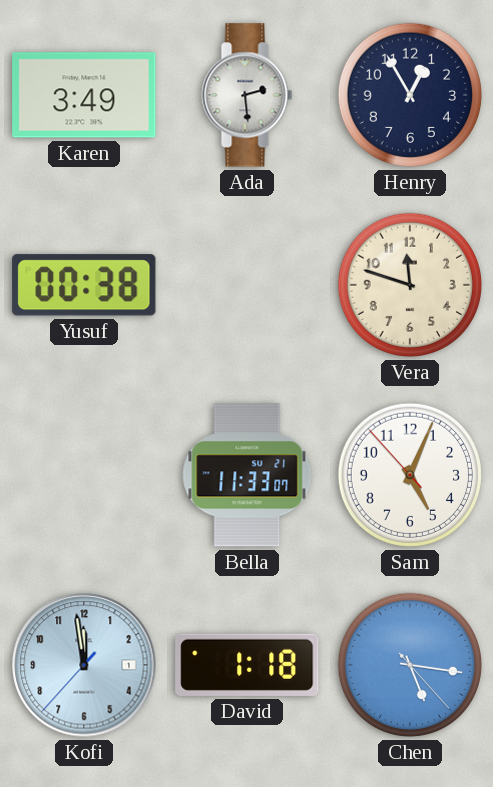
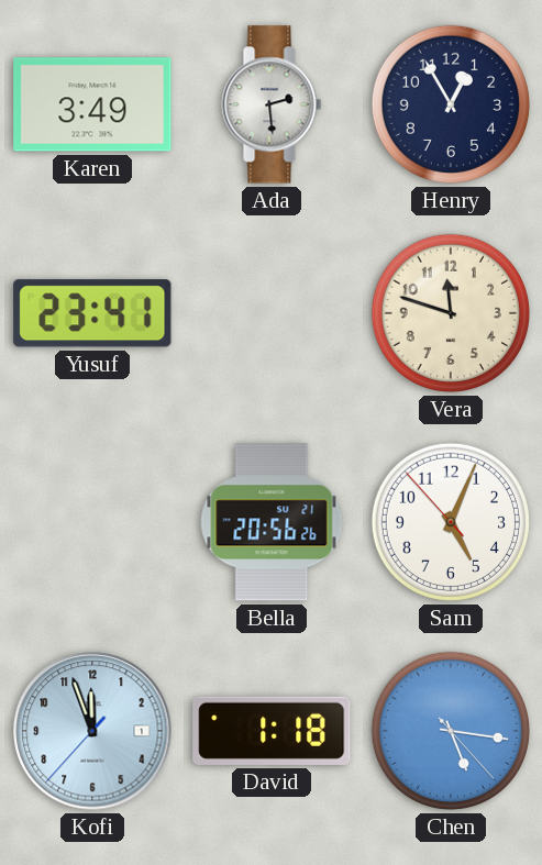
Yusuf: 00:38 -> 23:41
Bella: 11:33 -> 20:56
Kofi: 11:58 -> 11:56
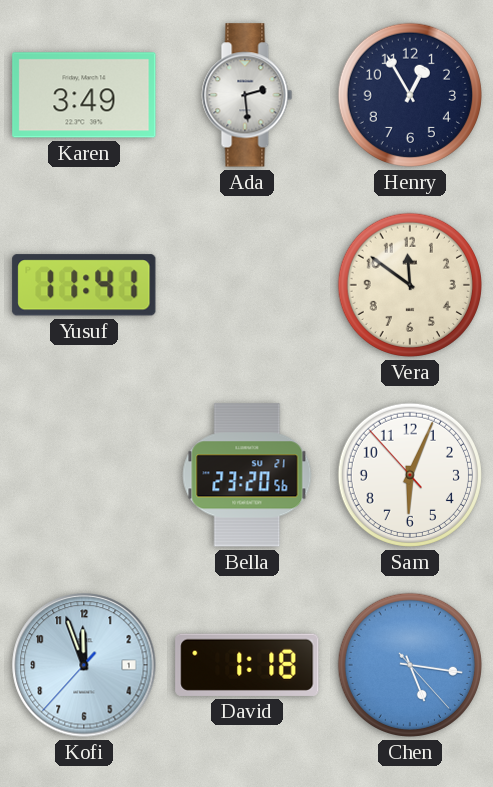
Yusuf: 23:41 -> 11:41
Vera: 11:48 -> 11:51
Bella: 20:56 -> 23:20
Sam: 5:03 -> 6:03
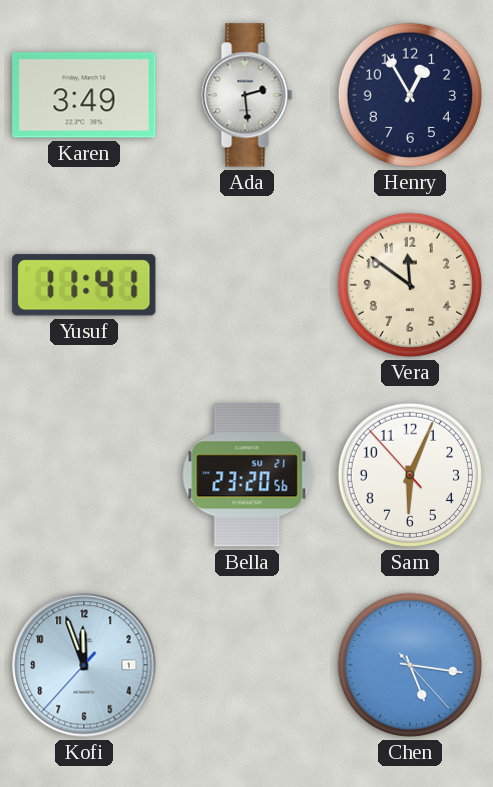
David: 1:18 -> none
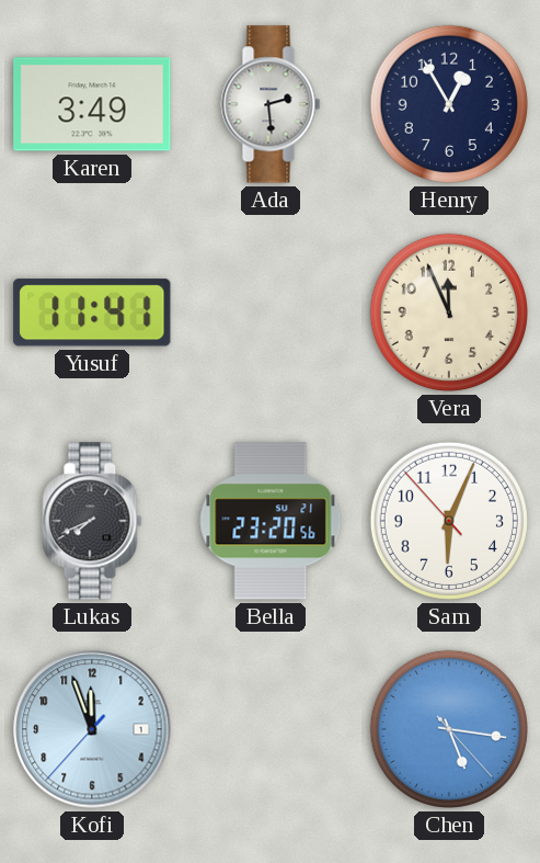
Vera: 11:51 -> 11:56
Lukas: none -> 7:41
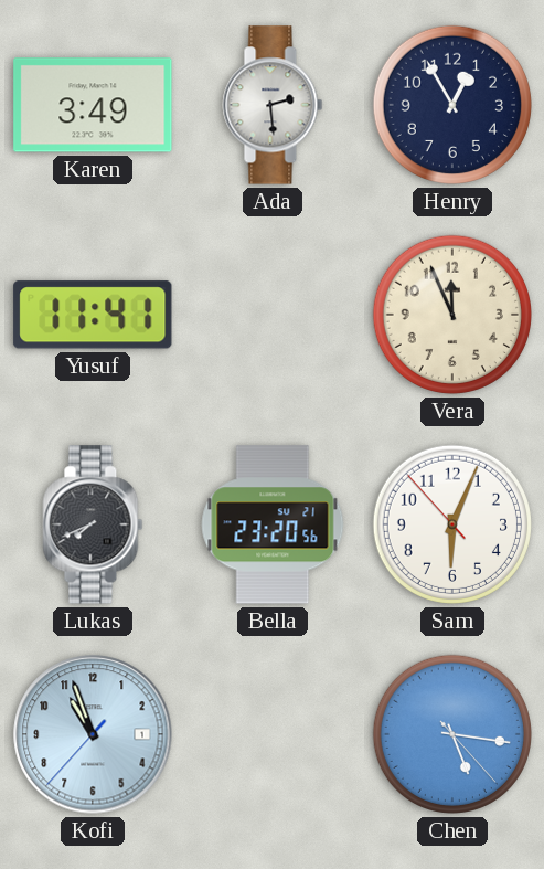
Kofi: 11:56 -> 10:56
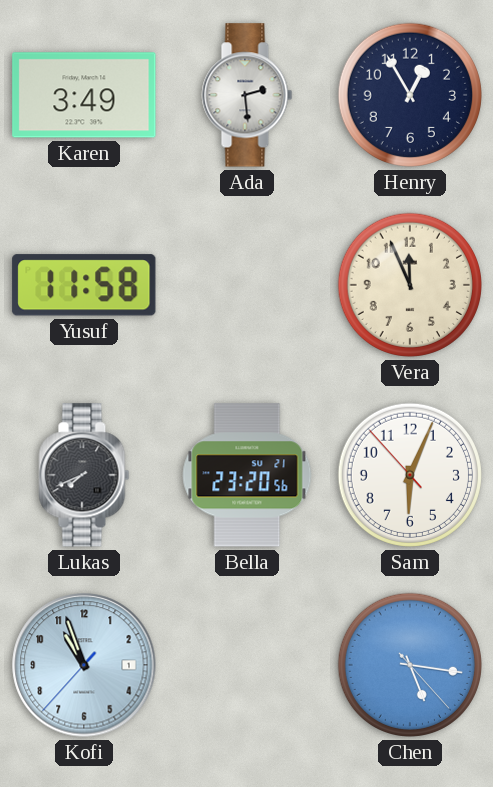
Yusuf: 11:41 -> 11:58
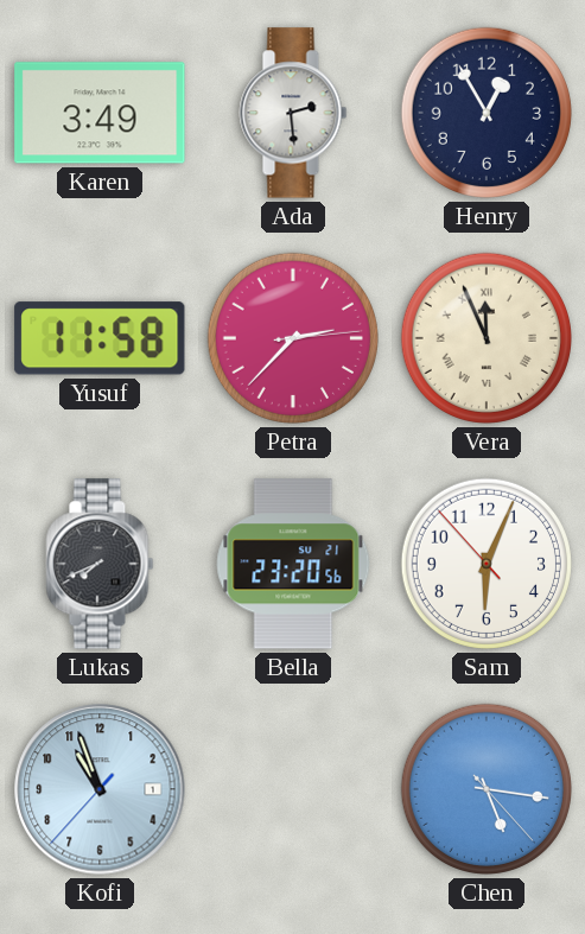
Petra: none -> 2:37
Vera numerals: Arabic -> Roman
